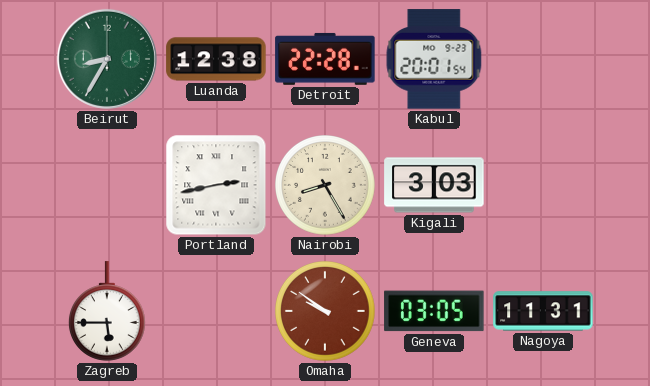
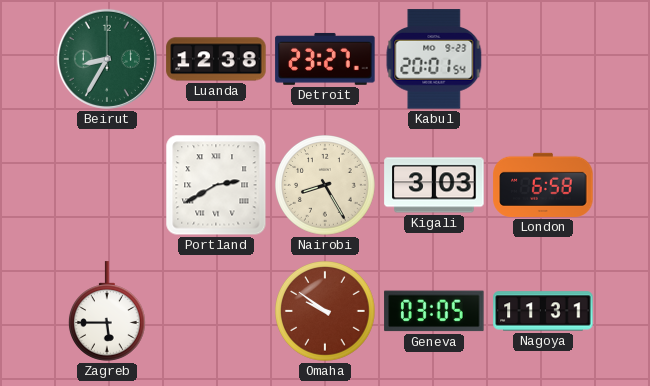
Detroit: 22:28 -> 23:27
Portland: 2:43 -> 2:40
London: none -> 6:58
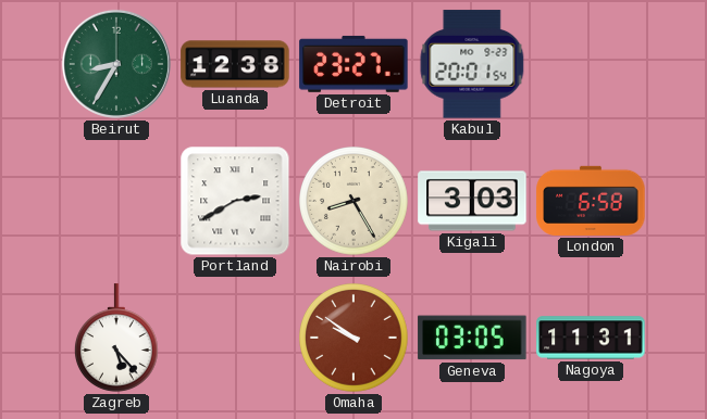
Zagreb: 5:45 -> 5:23
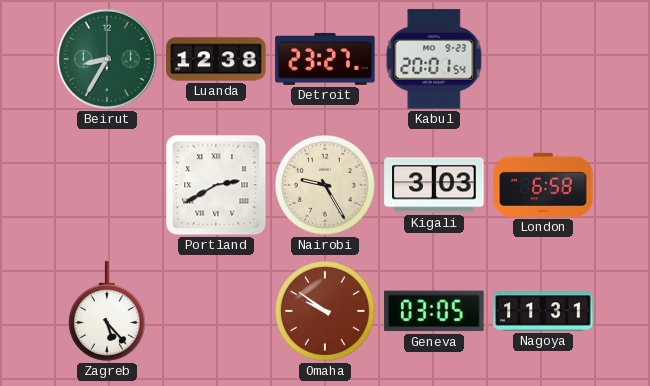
Nairobi: 8:25 -> 9:25
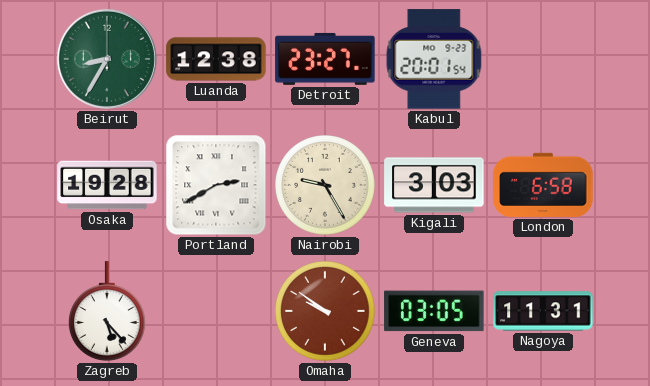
Osaka: none -> 19:28
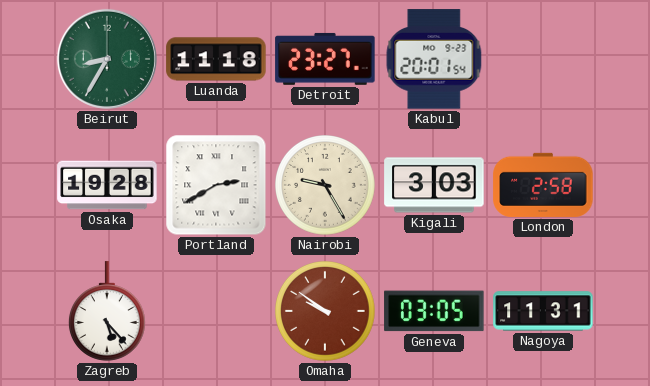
Luanda: 12:38 -> 11:18
London: 6:58 -> 2:58
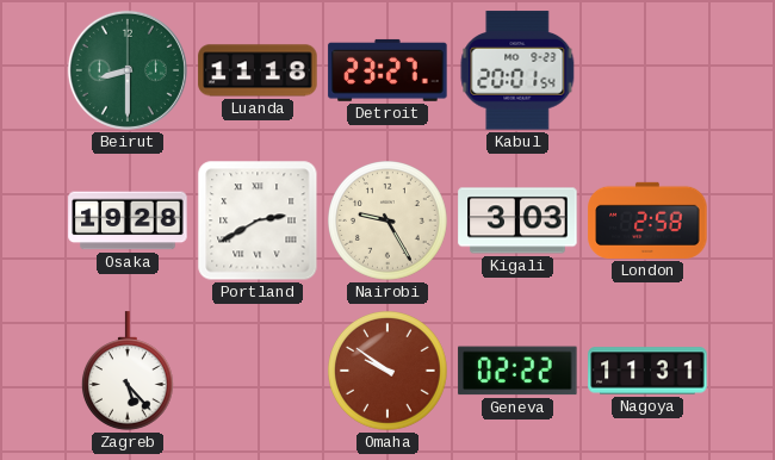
Beirut: 8:35 -> 8:30
Geneva: 03:05 -> 02:22
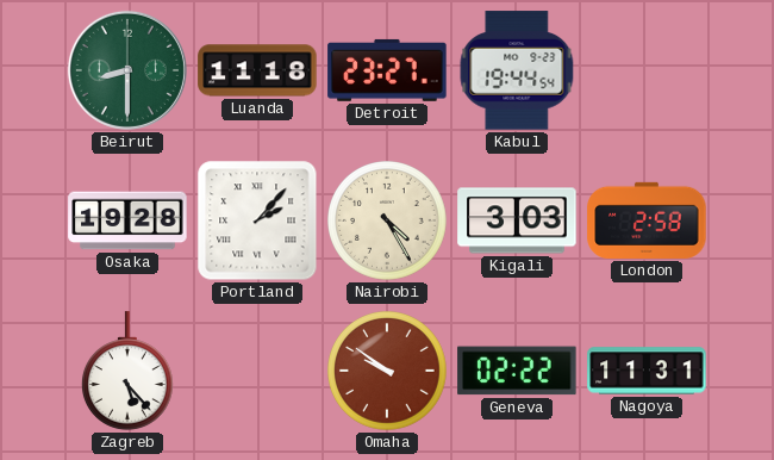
Kabul: 20:01 -> 19:44
Portland: 2:40 -> 2:07
Nairobi: 9:25 -> 4:25
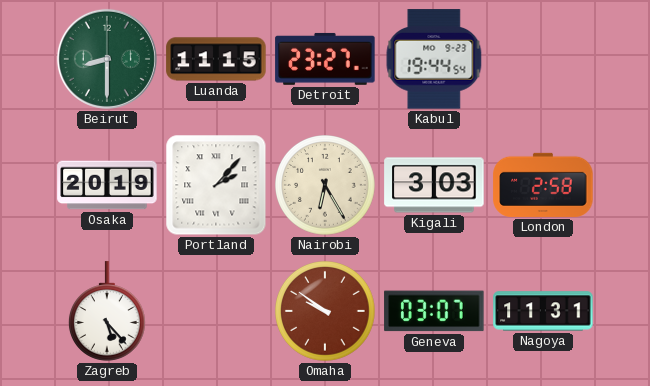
Luanda: 11:18 -> 11:15
Osaka: 19:28 -> 20:19
Nairobi: 4:25 -> 6:25
Geneva: 02:22 -> 03:07
